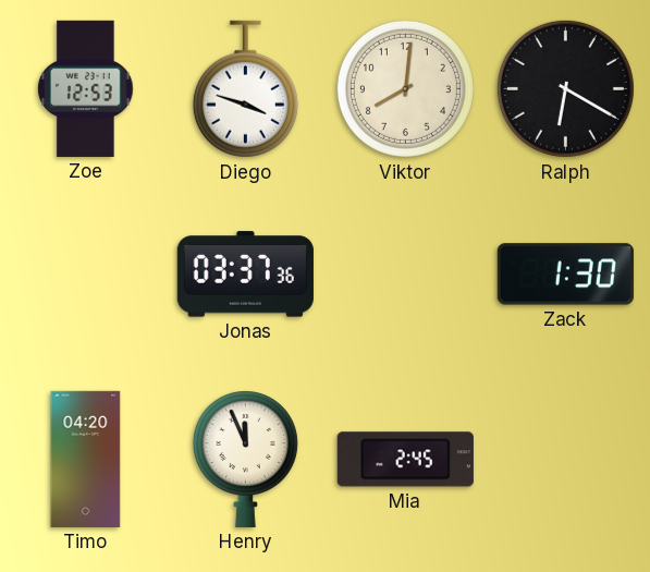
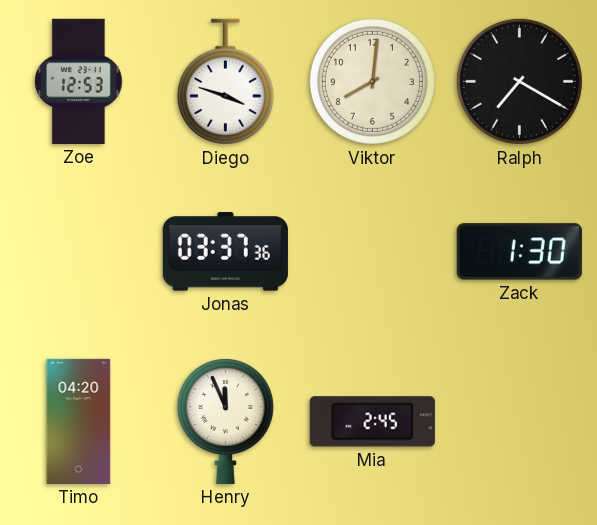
Ralph: 6:20 -> 7:20
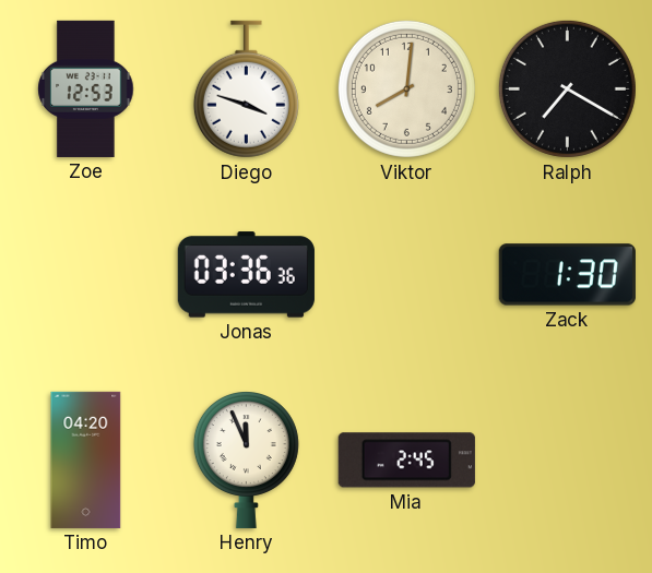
Jonas: 03:37 -> 03:36
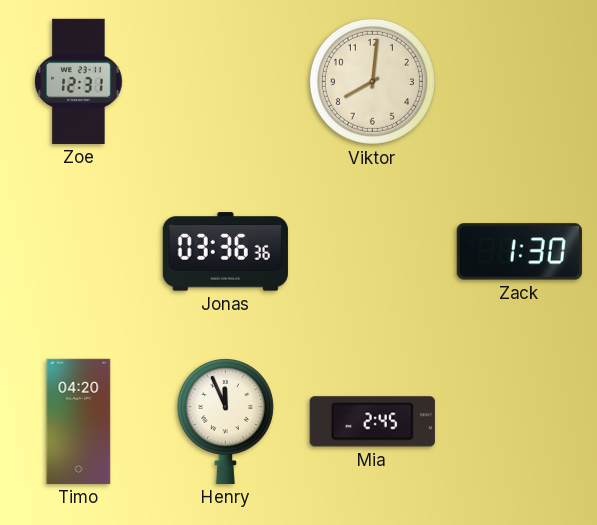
Zoe: 12:53 -> 12:31
Diego: 3:48 -> none
Ralph: 7:20 -> none
